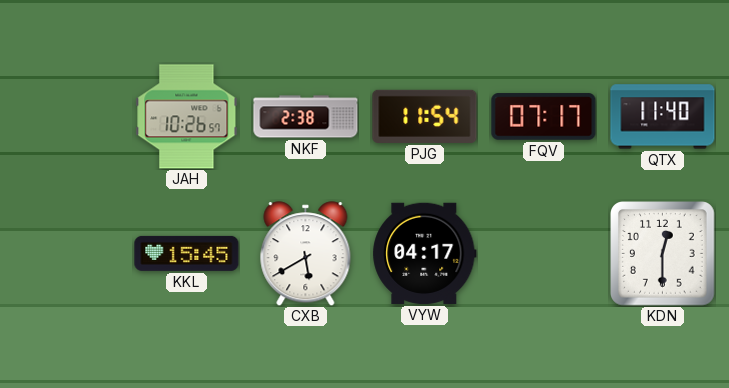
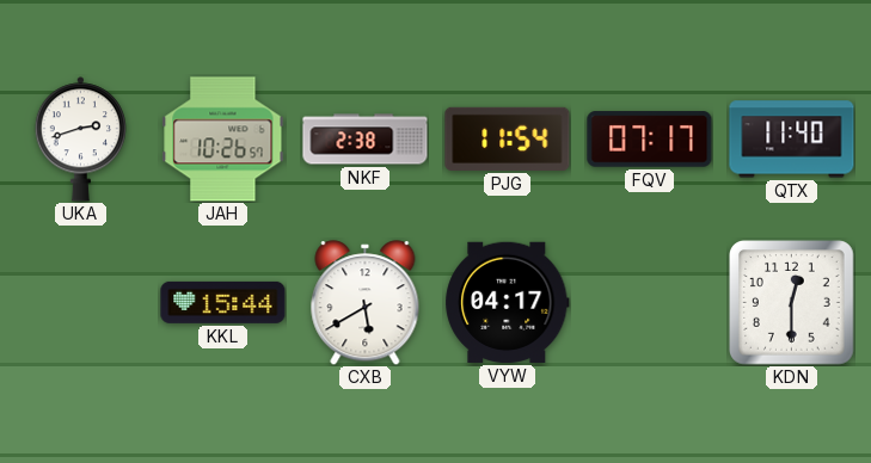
UKA: none -> 2:42
KKL: 15:45 -> 15:44
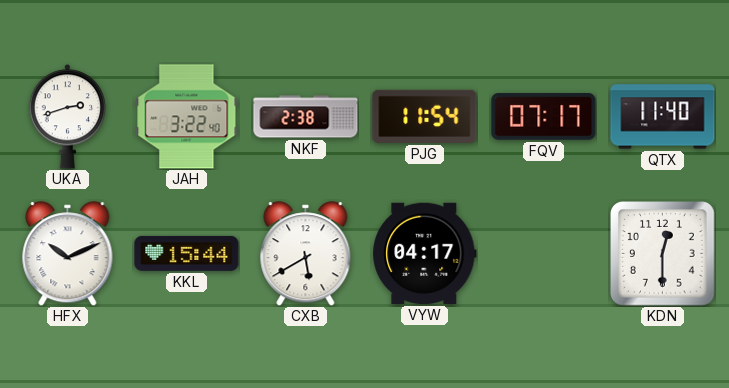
JAH: 10:26 -> 3:22
HFX: none -> 10:11
